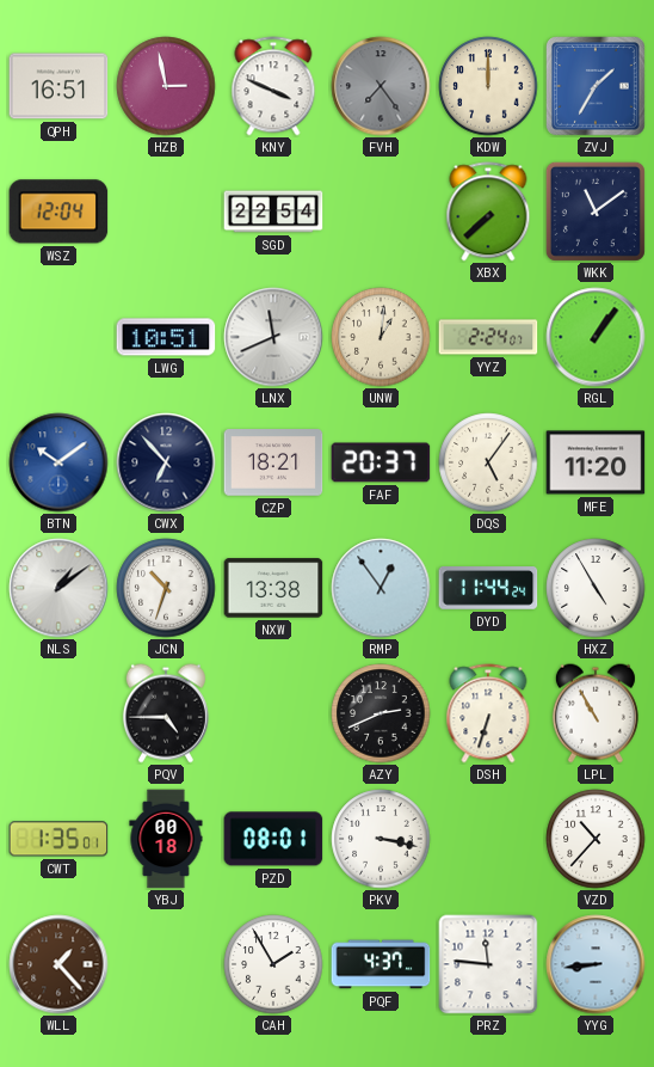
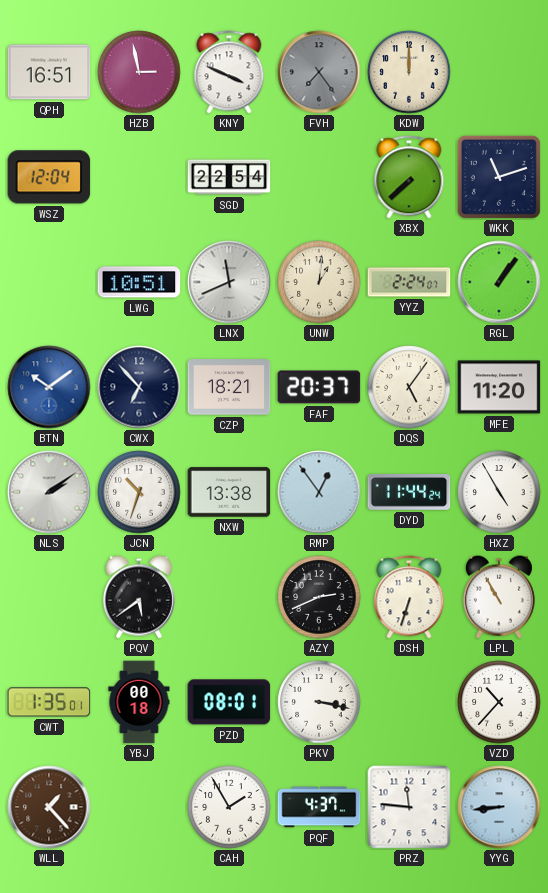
ZVJ: 1:35 -> none
WKK: 11:09 -> 11:12
NLS: 1:09 -> 2:09
PQV: 4:45 -> 5:39
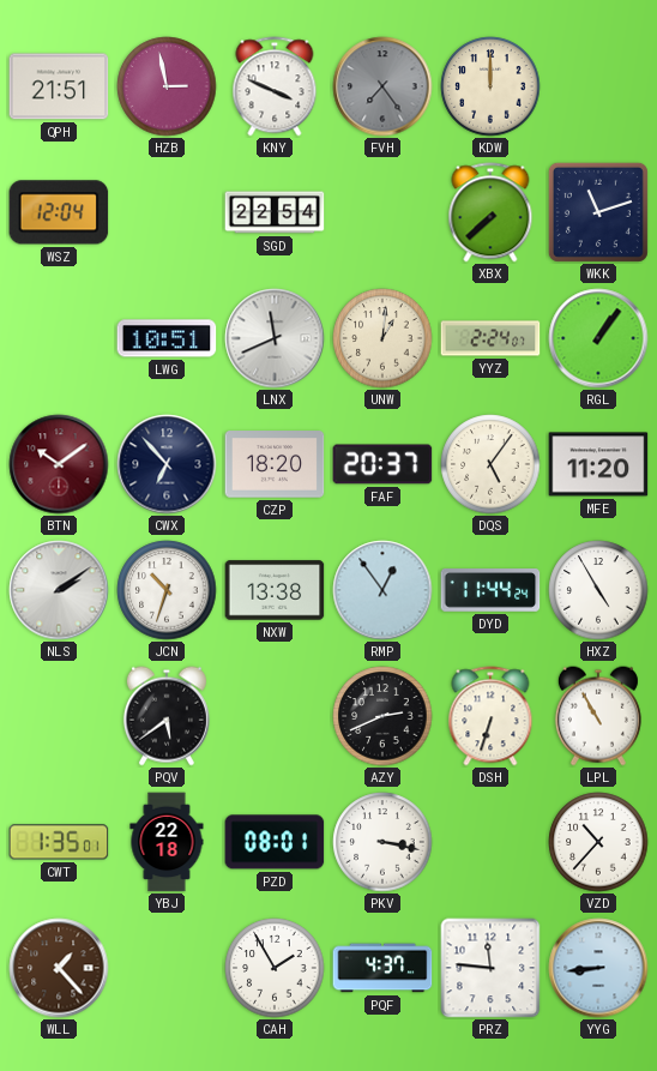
QPH: 16:51 -> 21:51
BTN dial: blue -> burgundy
CZP: 18:21 -> 18:20
YBJ: 00:18 -> 22:18
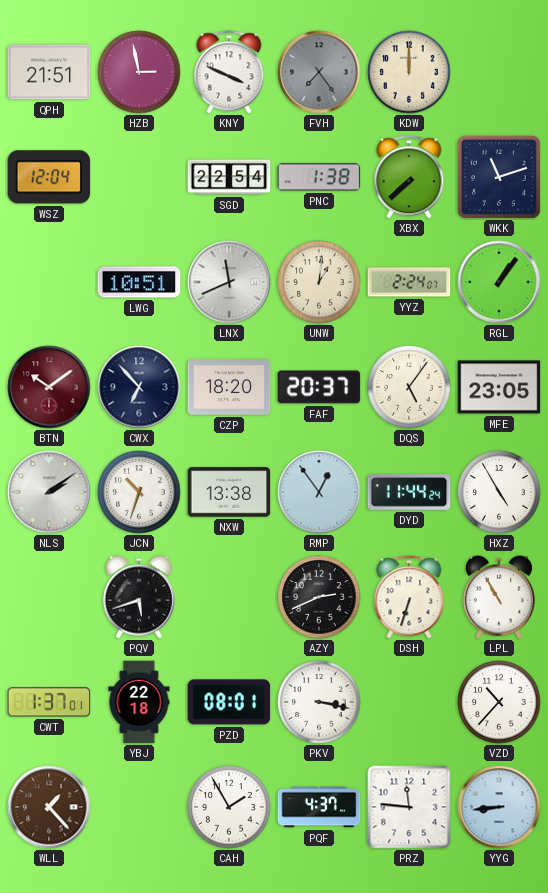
PNC: none -> 1:38
MFE: 11:20 -> 23:05
PQV: 5:39 -> 5:42
CWT: 1:35 -> 1:37
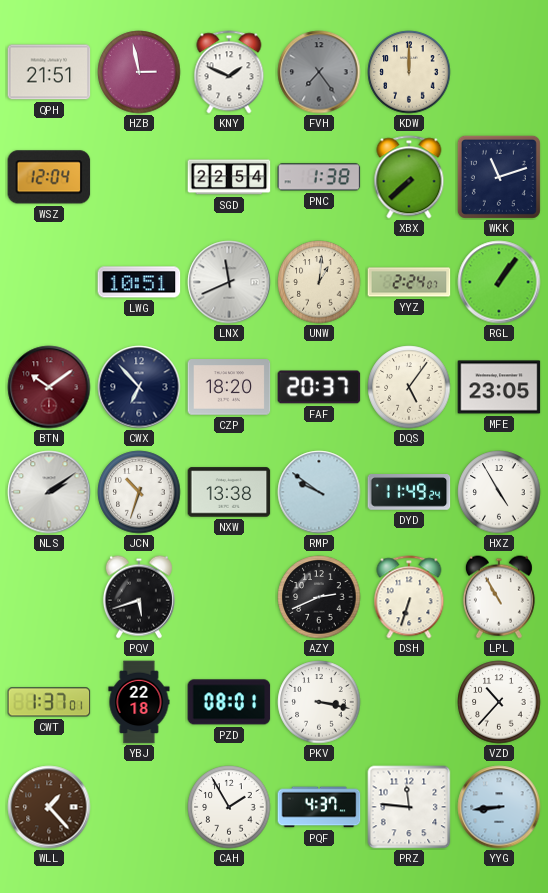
KNY: 3:49 -> 1:49
RMP: 12:54 -> 9:51
DYD: 11:44 -> 11:49
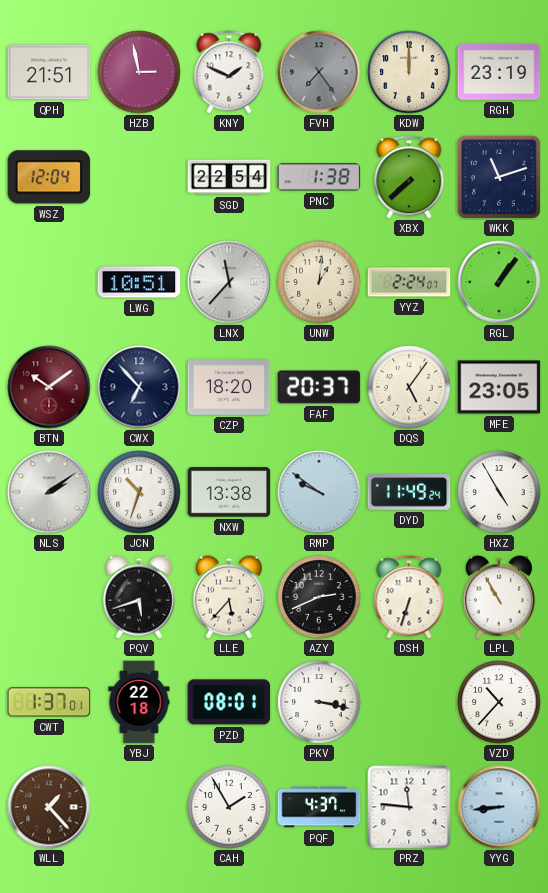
RGH: none -> 23:19
LNX: 11:41 -> 11:37
LLE: none -> 5:37
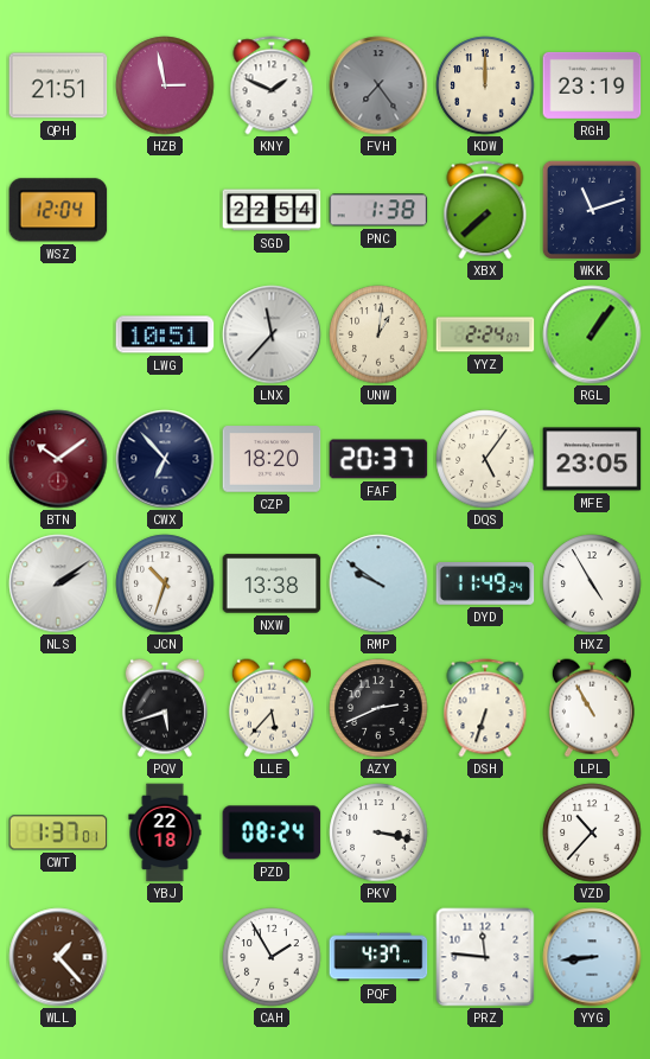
PZD: 08:01 -> 08:24
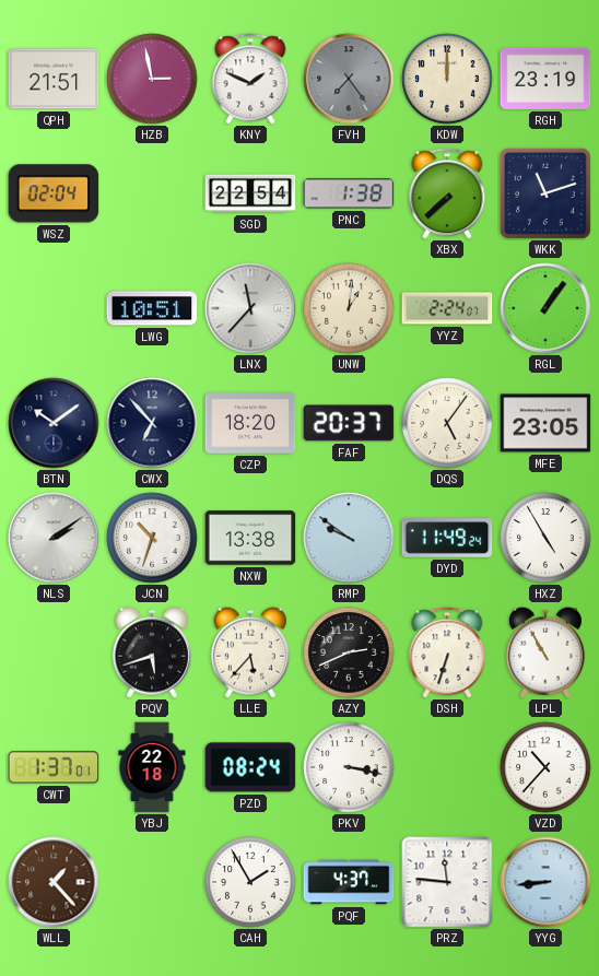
WSZ: 12:04 -> 02:04
BTN dial: burgundy -> navy
